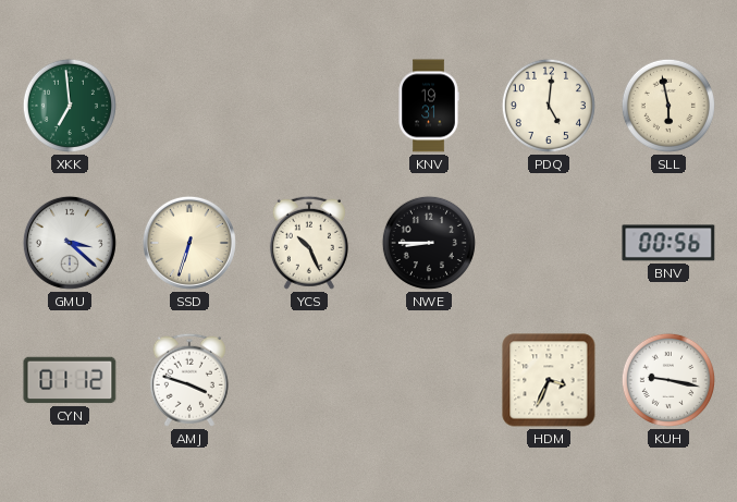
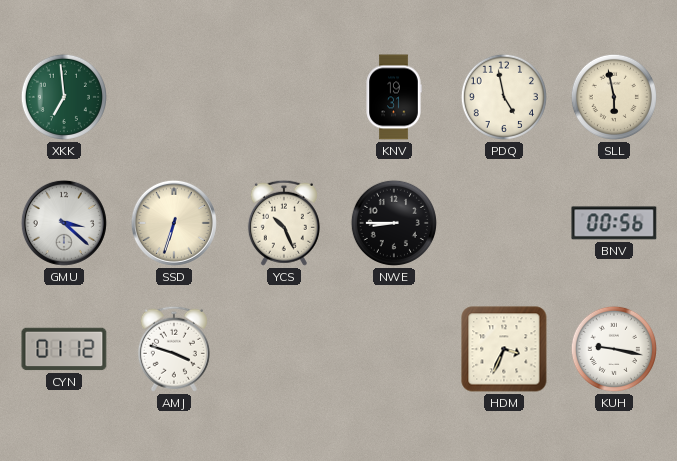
PDQ: 5:01 -> 4:58
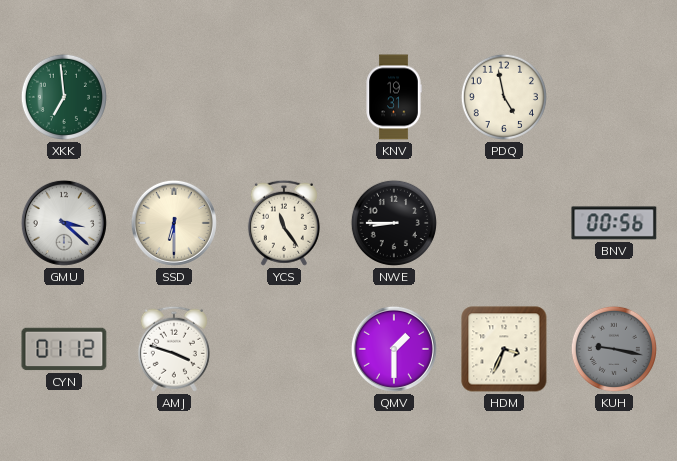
SLL: 5:58 -> none
SSD: 6:33 -> 6:30
YCS: 10:26 -> 11:24
QMV: none -> 1:30
KUH dial: white -> grey
